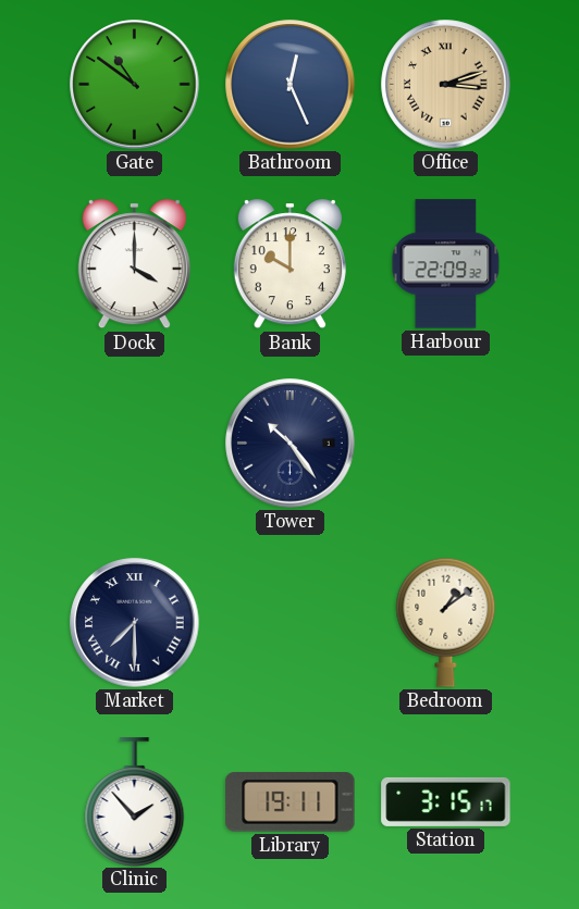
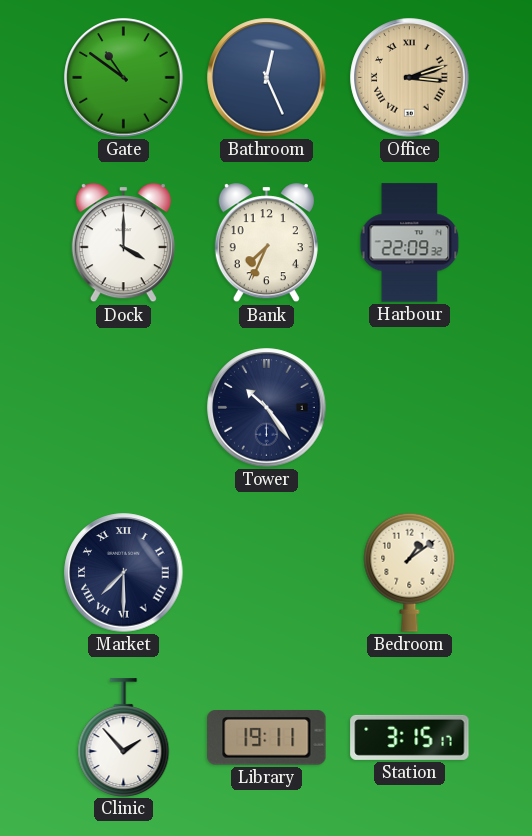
Bank: 10:00 -> 7:34
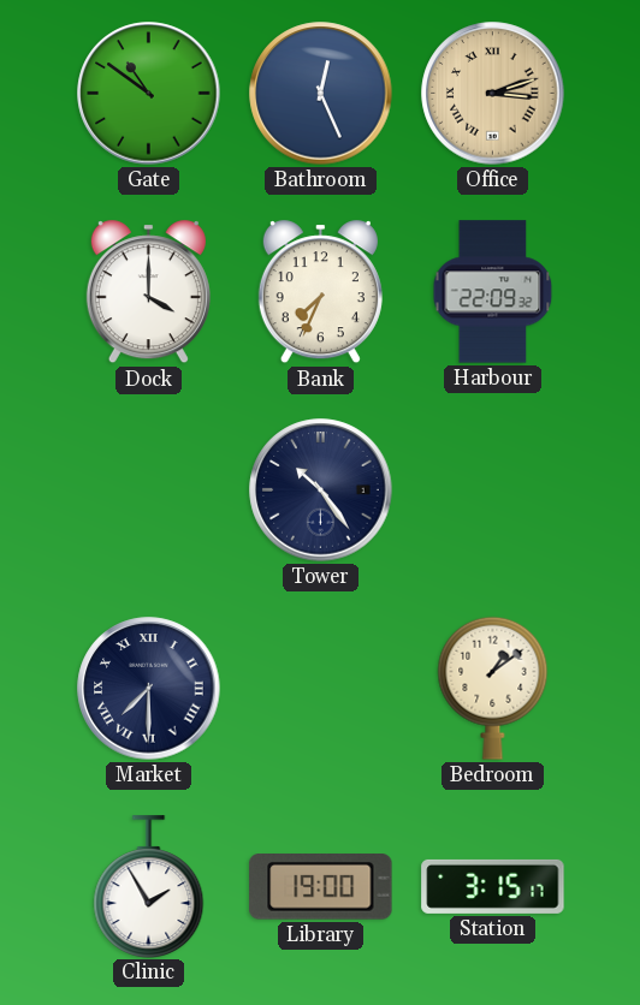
Clinic: 1:53 -> 1:55
Library: 19:11 -> 19:00
